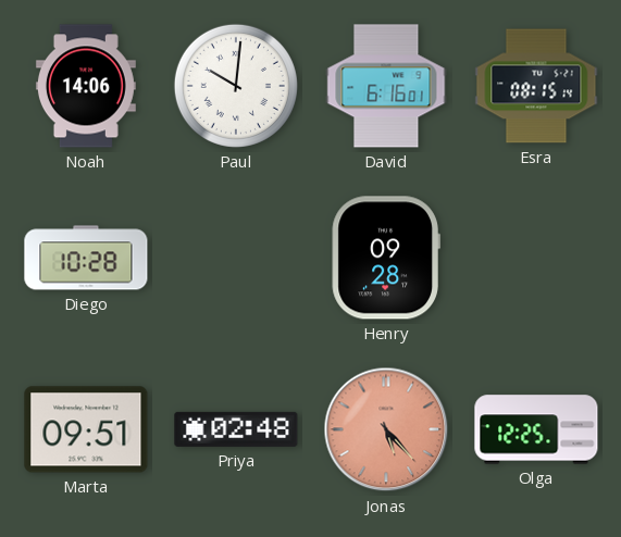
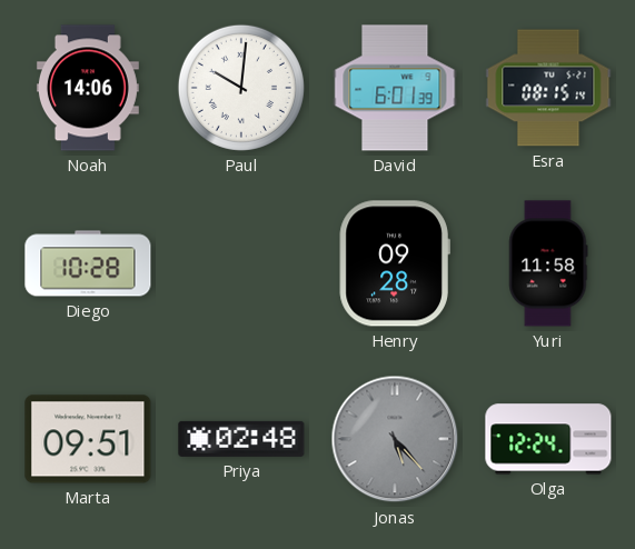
David: 6:16 -> 6:01
Yuri: none -> 11:58
Jonas dial: salmon -> grey
Olga: 12:25 -> 12:24
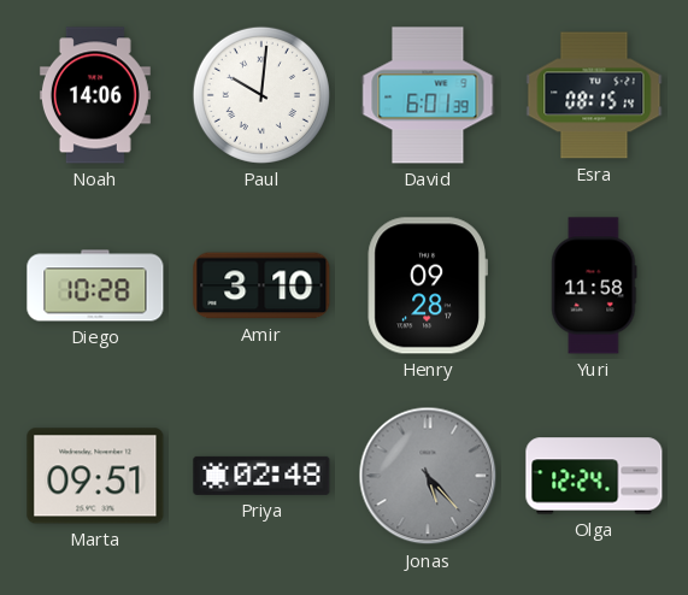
Amir: none -> 3:10
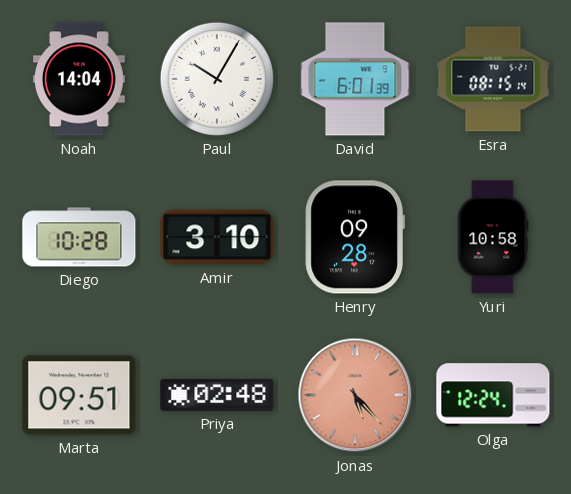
Noah: 14:06 -> 14:04
Paul: 10:01 -> 10:05
Yuri: 11:58 -> 10:58
Jonas dial: grey -> salmon
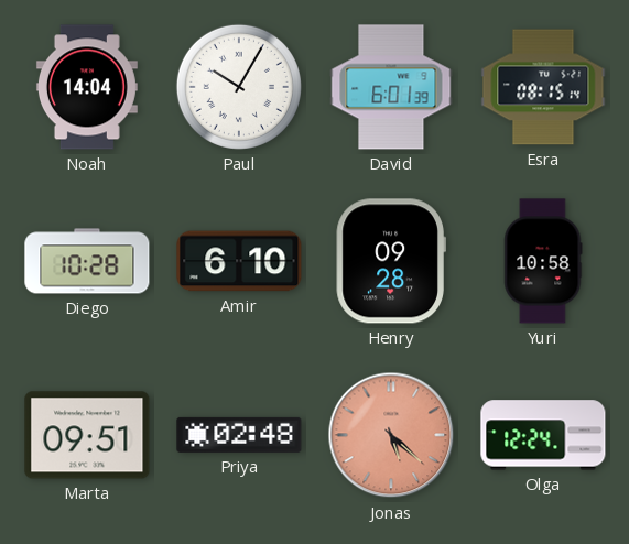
Amir: 3:10 -> 6:10
Jonas: 5:23 -> 5:22
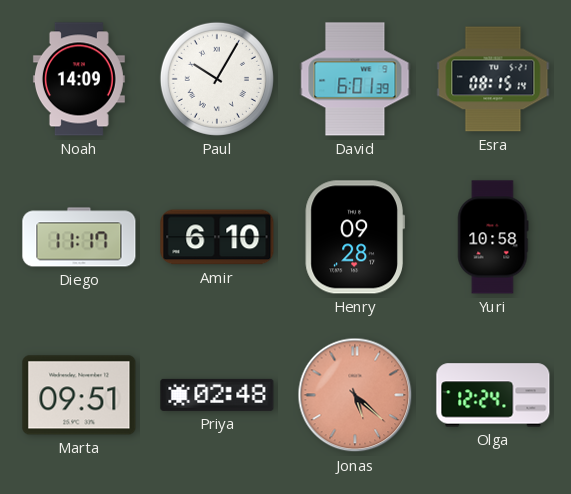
Noah: 14:04 -> 14:09
Diego: 10:28 -> 11:17
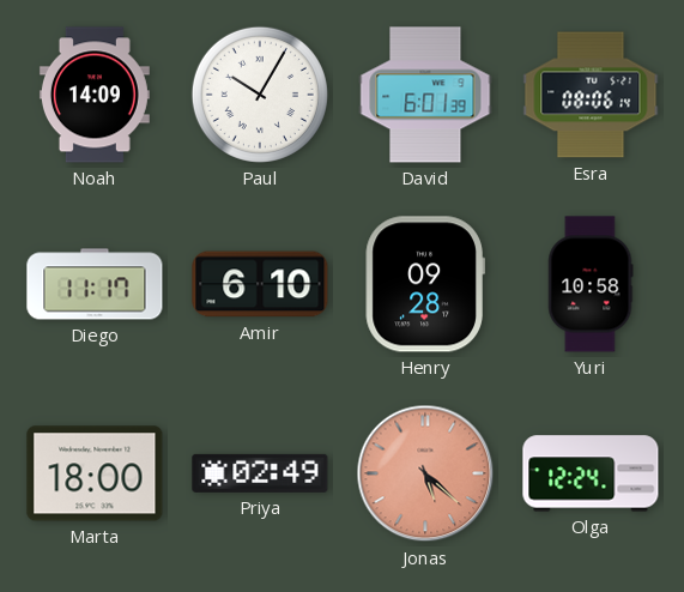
Esra: 08:15 -> 08:06
Marta: 09:51 -> 18:00
Priya: 02:48 -> 02:49
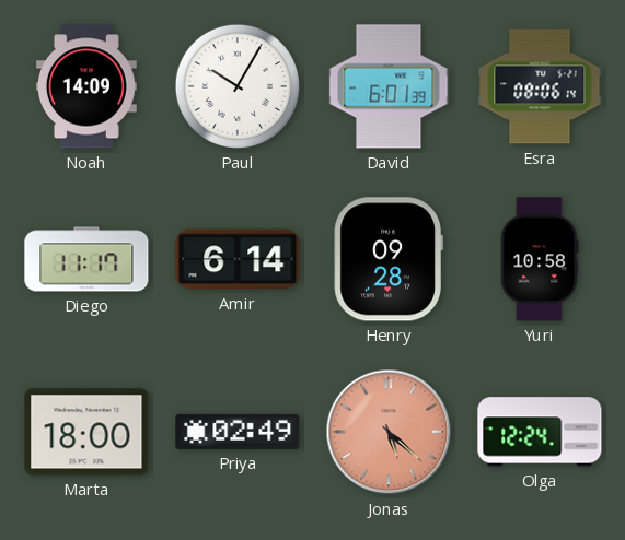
Amir: 6:10 -> 6:14
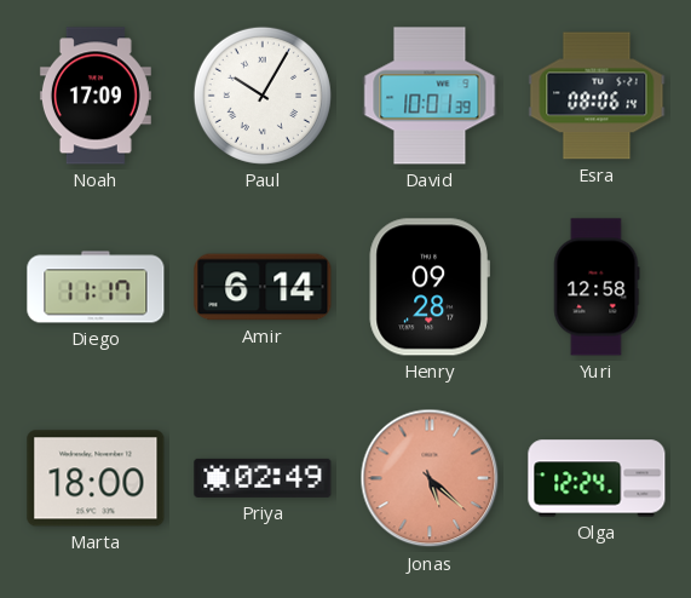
Noah: 14:09 -> 17:09
David: 6:01 -> 10:01
Yuri: 10:58 -> 12:58
